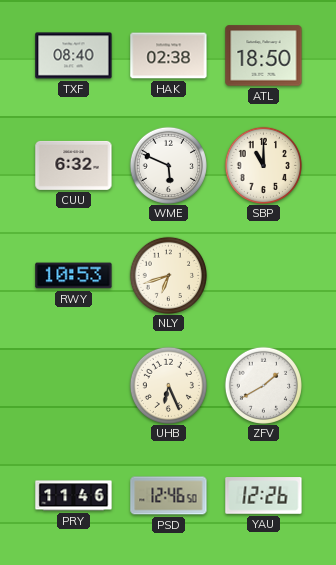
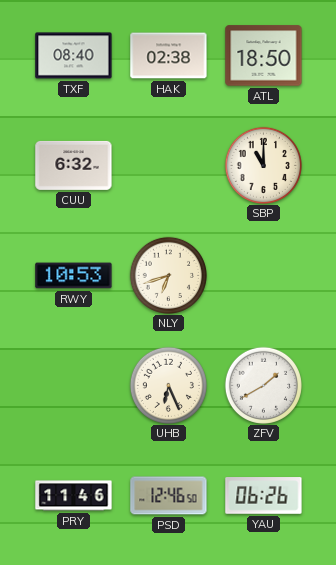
WME: 5:49 -> none
YAU: 12:26 -> 06:26
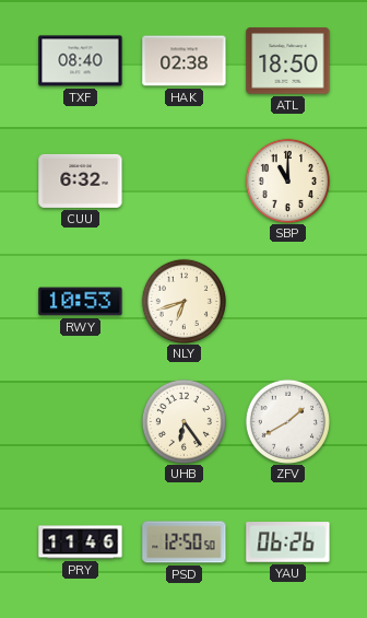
UHB: 6:26 -> 6:24
PSD: 12:46 -> 12:50
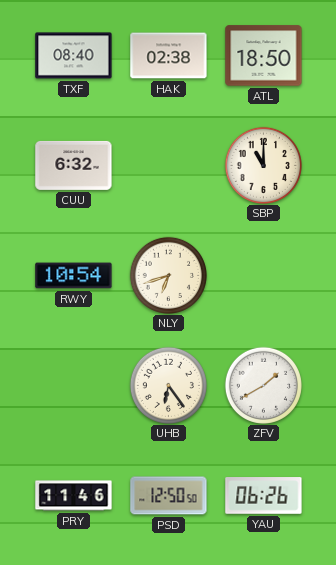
RWY: 10:53 -> 10:54
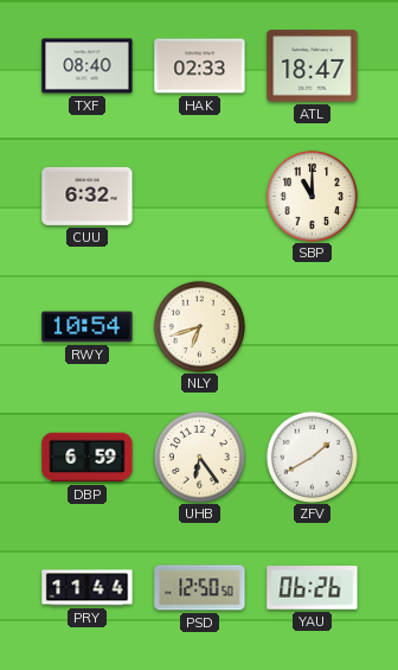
HAK: 02:38 -> 02:33
ATL: 18:50 -> 18:47
DBP: none -> 6:59
PRY: 11:46 -> 11:44
